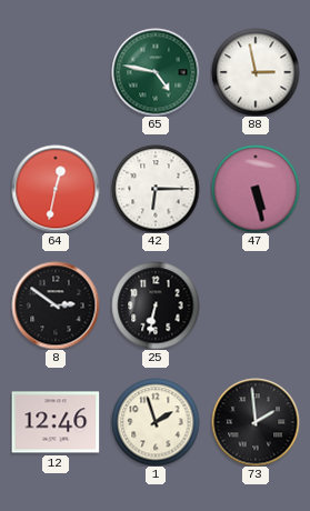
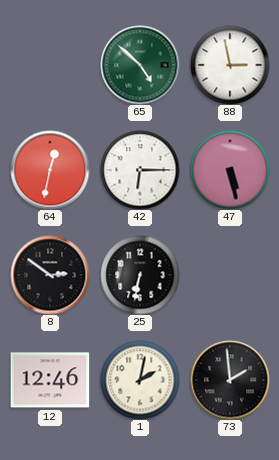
65: 4:47 -> 4:52
1: 1:57 -> 2:02
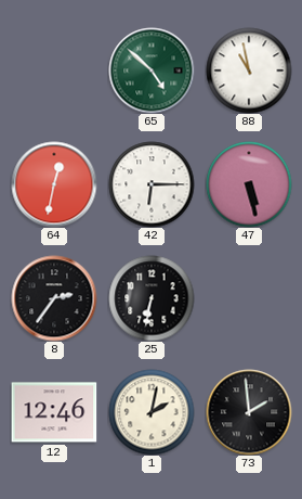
88: 2:58 -> 10:58
8: 2:51 -> 2:36
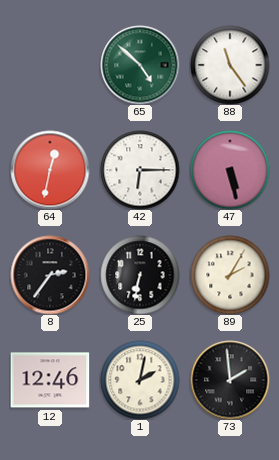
88: 10:58 -> 11:24
89: none -> 2:05
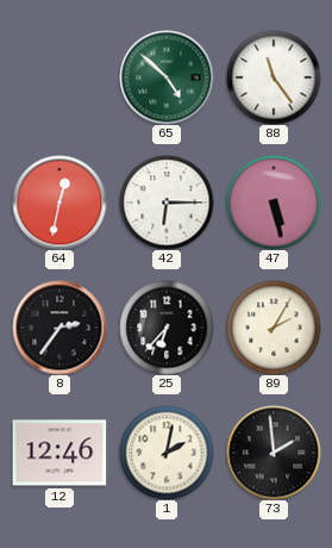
25: 6:32 -> 6:37
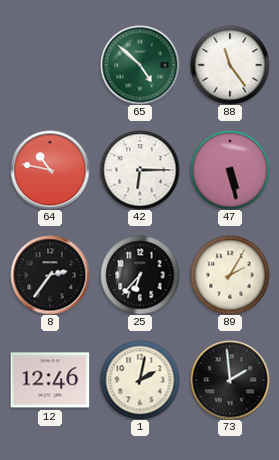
64: 12:32 -> 10:47
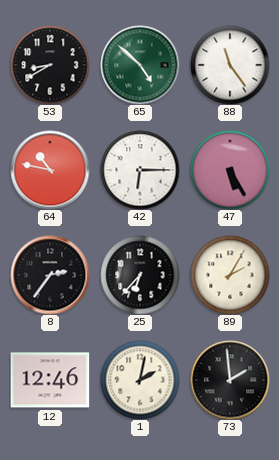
53: none -> 8:40
47: 5:28 -> 5:25
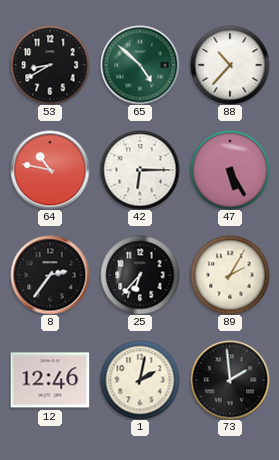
88: 11:24 -> 10:37
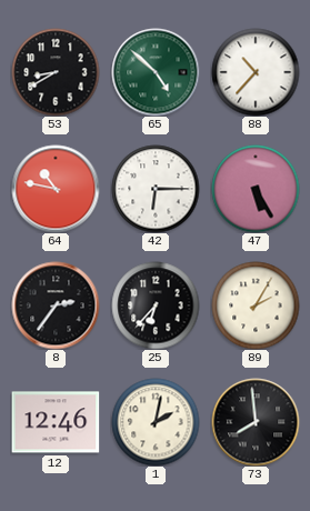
73: 1:59 -> 7:59
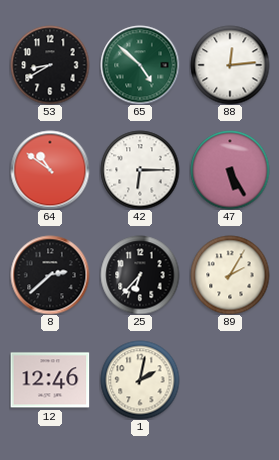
88: 10:37 -> 12:14
64: 10:47 -> 10:51
8: 2:36 -> 2:38
73: 7:59 -> none
